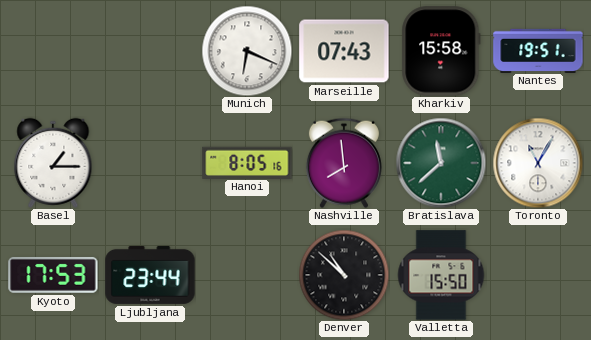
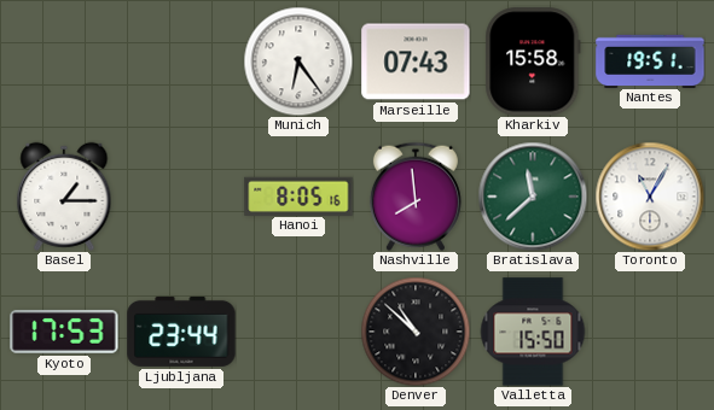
Munich: 6:19 -> 6:24
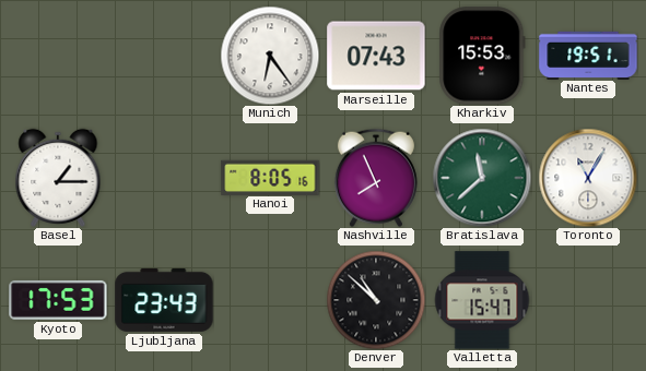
Kharkiv: 15:58 -> 15:53
Nashville: 7:59 -> 7:56
Ljubljana: 23:44 -> 23:43
Valletta: 15:50 -> 15:47
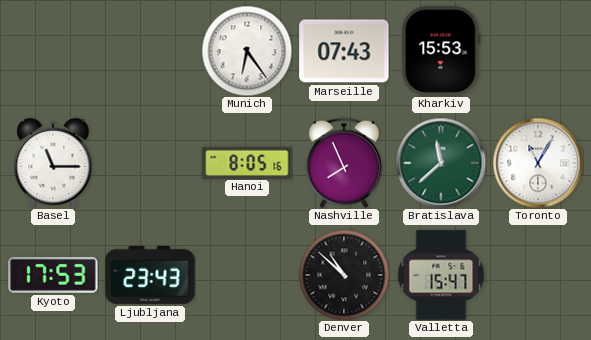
Nantes: 19:51 -> none
Basel: 1:15 -> 11:15
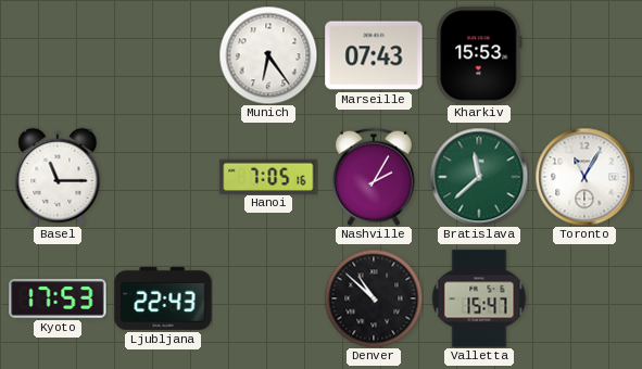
Hanoi: 8:05 -> 7:05
Nashville: 7:56 -> 2:05
Ljubljana: 23:43 -> 22:43
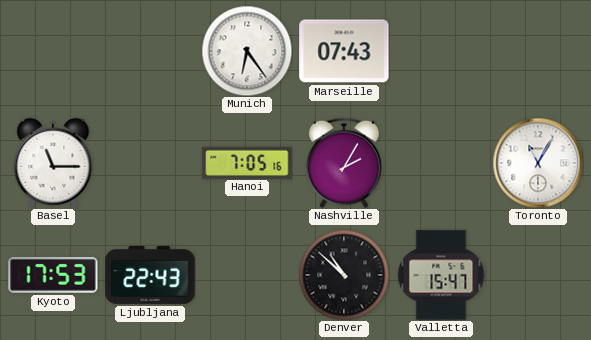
Kharkiv: 15:53 -> none
Bratislava: 11:38 -> none
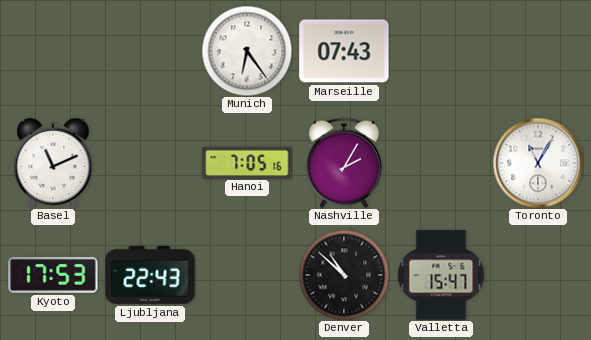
Basel: 11:15 -> 11:11
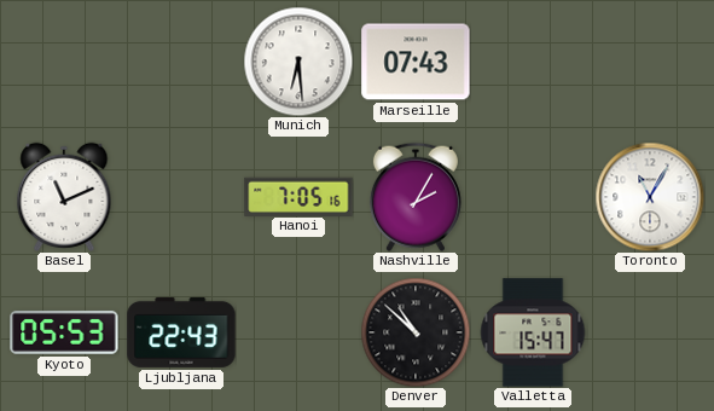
Munich: 6:24 -> 6:29
Kyoto: 17:53 -> 05:53
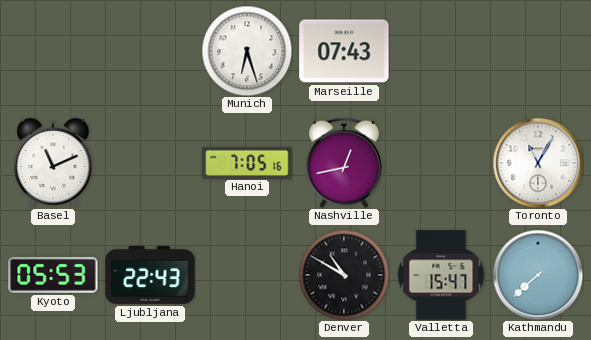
Munich: 6:29 -> 6:27
Nashville: 2:05 -> 12:43
Denver: 10:52 -> 10:50
Kathmandu: none -> 7:38
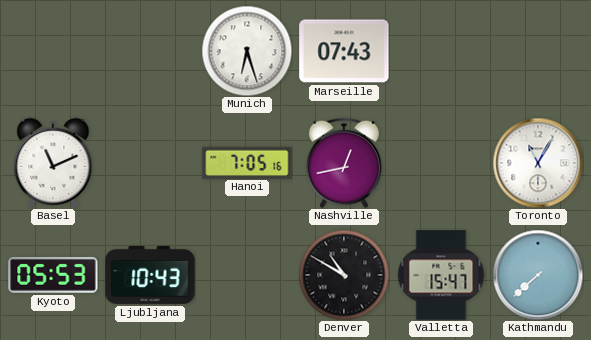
Ljubljana: 22:43 -> 10:43
